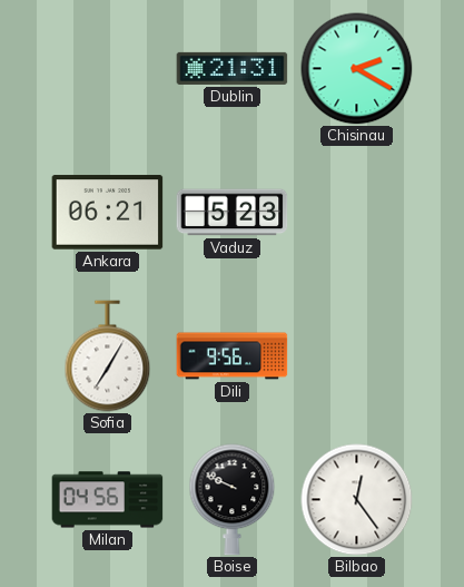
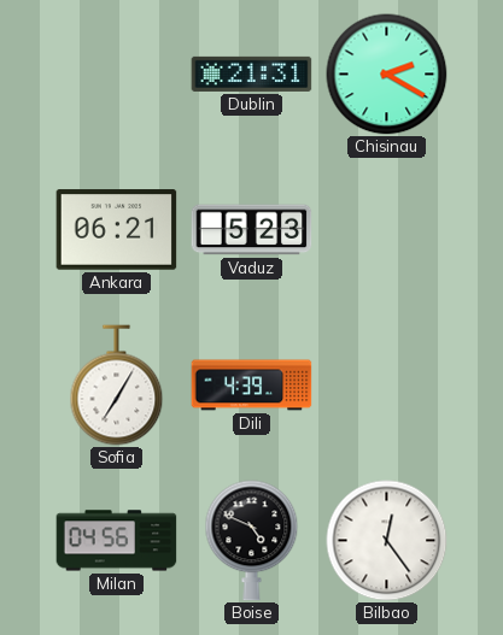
Dili: 9:56 -> 4:39
Boise: 9:49 -> 4:49
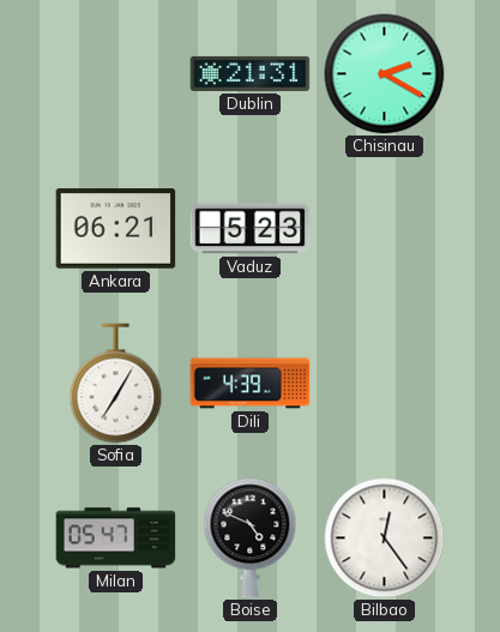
Milan: 04:56 -> 05:47
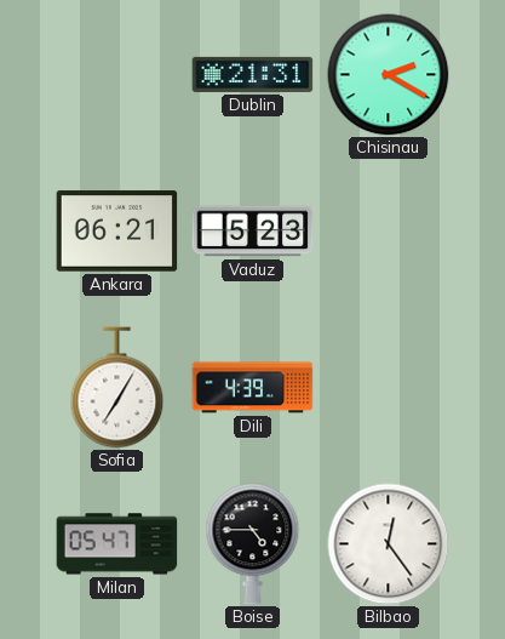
Boise: 4:49 -> 4:45
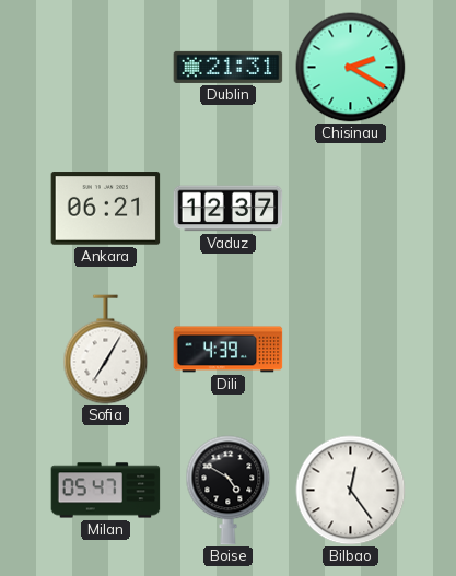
Vaduz: 5:23 -> 12:37
Boise: 4:45 -> 4:50
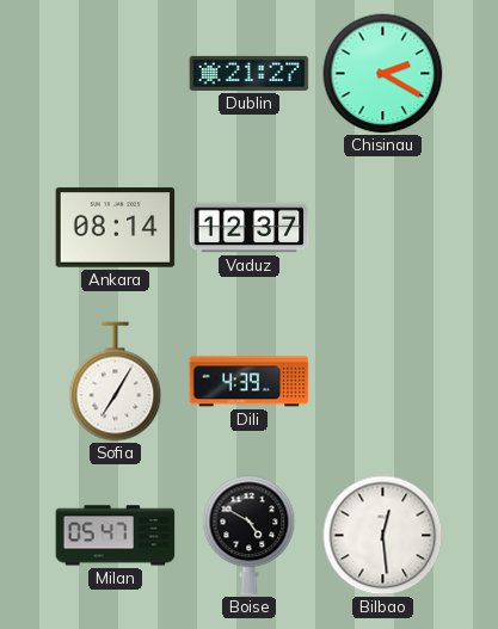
Dublin: 21:31 -> 21:27
Ankara: 06:21 -> 08:14
Bilbao: 12:24 -> 12:29
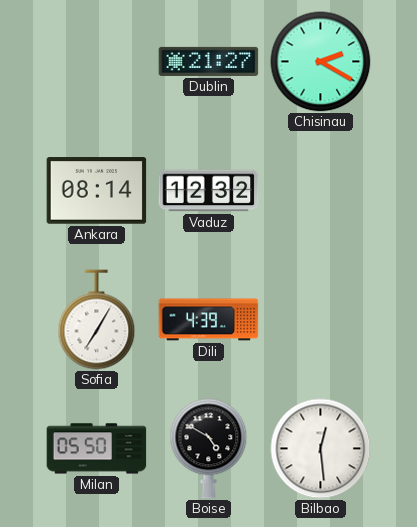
Vaduz: 12:37 -> 12:32
Milan: 05:47 -> 05:50
